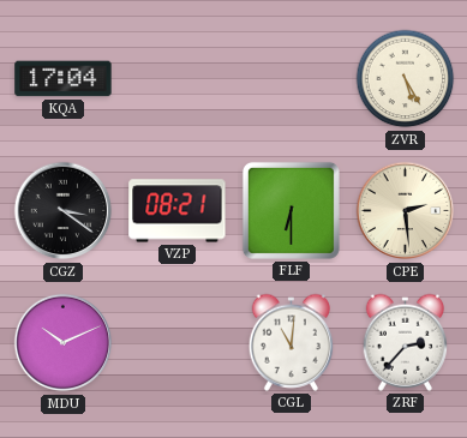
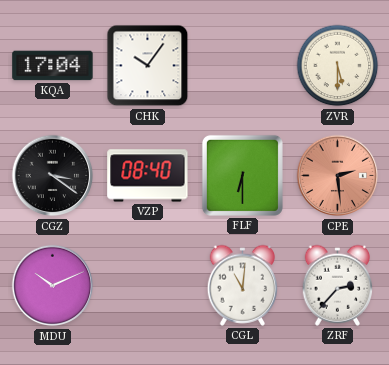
CHK: none -> 10:06
ZVR: 5:25 -> 5:30
VZP: 08:21 -> 08:40
CPE dial: cream -> salmon
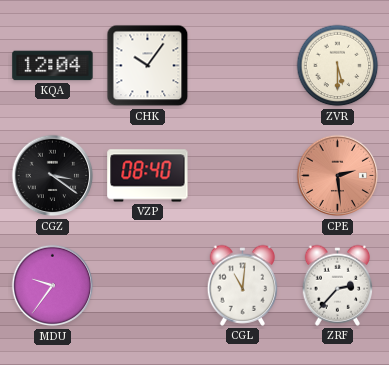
KQA: 17:04 -> 12:04
FLF: 6:30 -> none
MDU: 10:11 -> 9:36
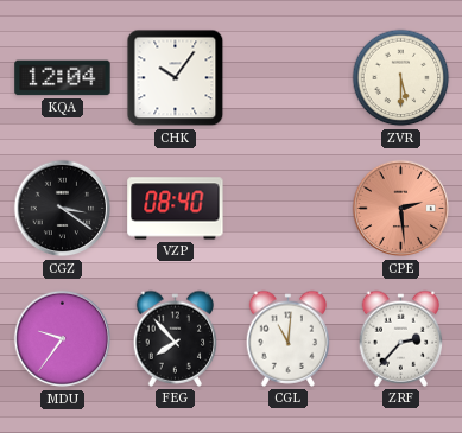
FEG: none -> 7:53
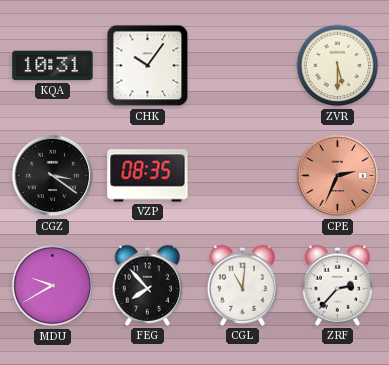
KQA: 12:04 -> 10:31
VZP: 08:40 -> 08:35
CPE: 2:29 -> 2:34
MDU: 9:36 -> 9:40
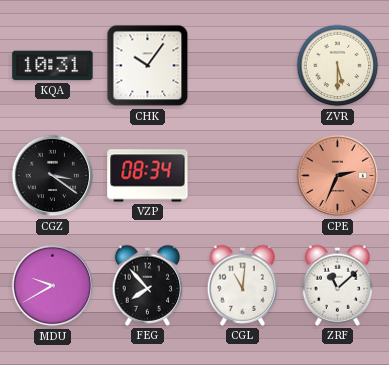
VZP: 08:35 -> 08:34
ZRF: 2:37 -> 11:08
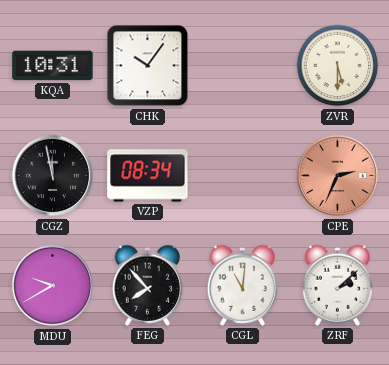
CGZ: 3:21 -> 11:58
ZRF: 11:08 -> 2:08
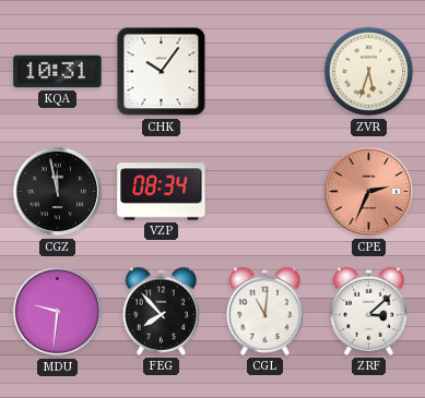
ZVR: 5:30 -> 5:33
MDU: 9:40 -> 9:31
ZRF: 2:08 -> 3:08
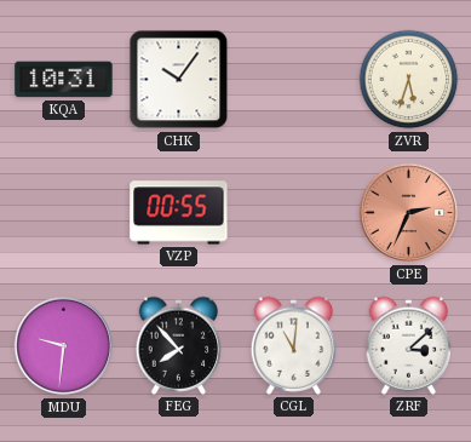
CGZ: 11:58 -> none
VZP: 08:34 -> 00:55
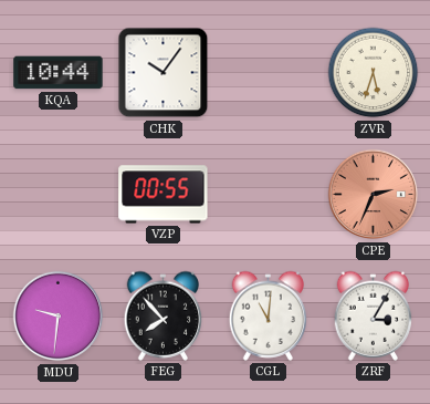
KQA: 10:31 -> 10:44
ZRF: 3:08 -> 3:05
